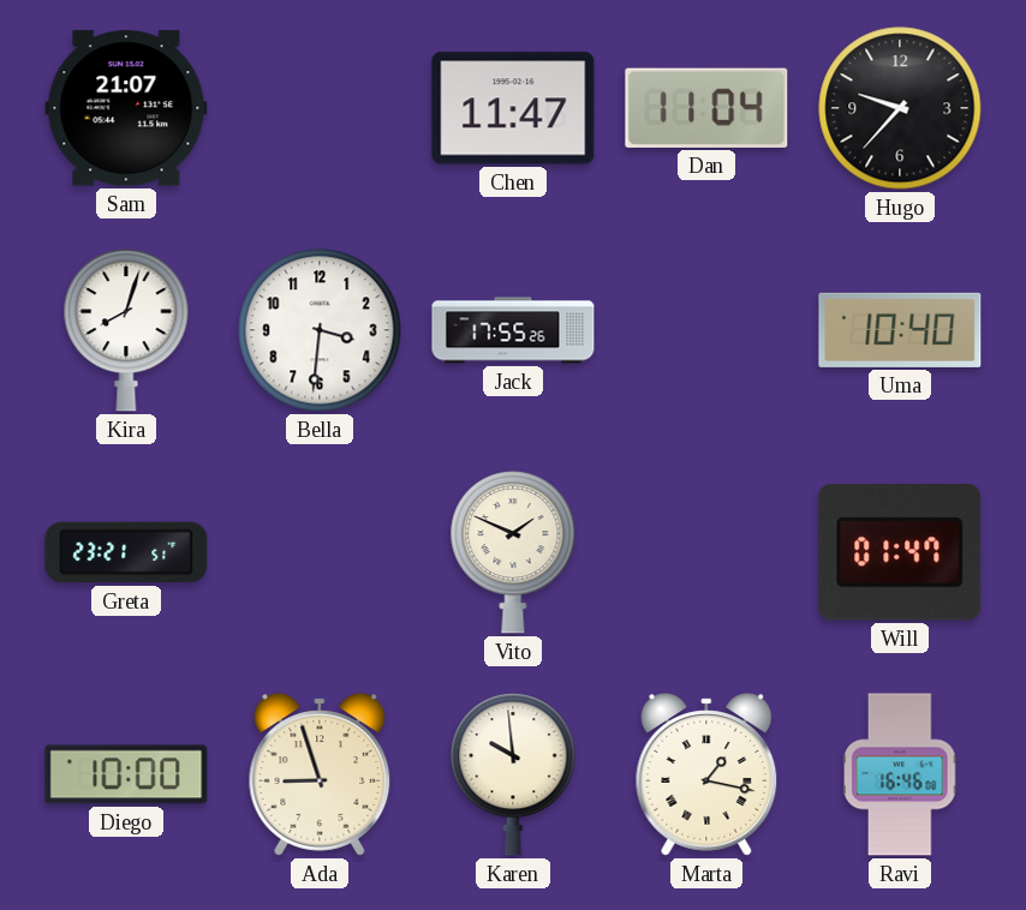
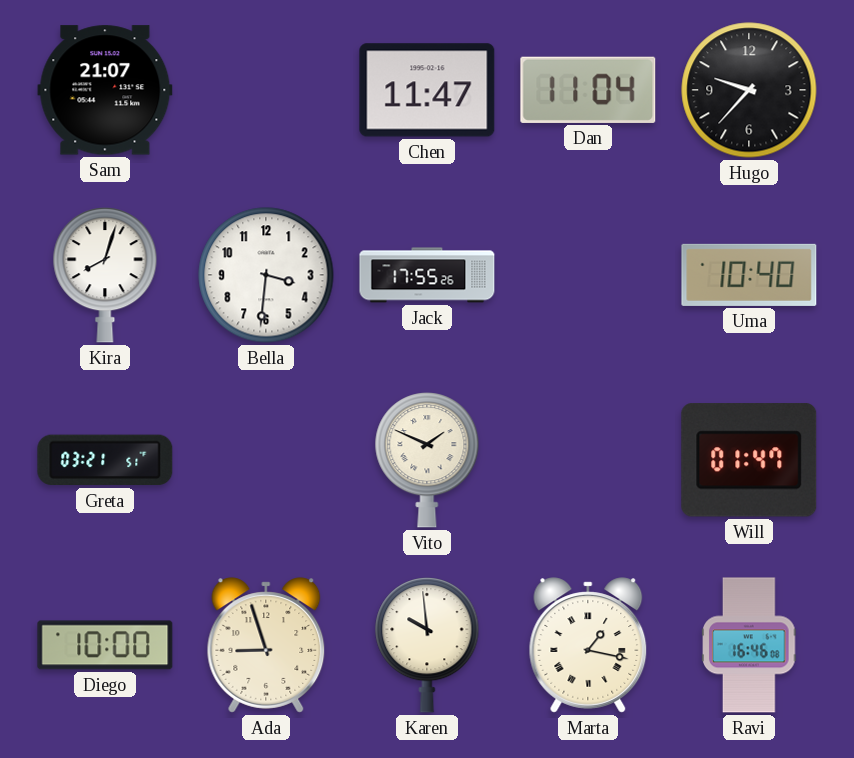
Greta: 23:21 -> 03:21
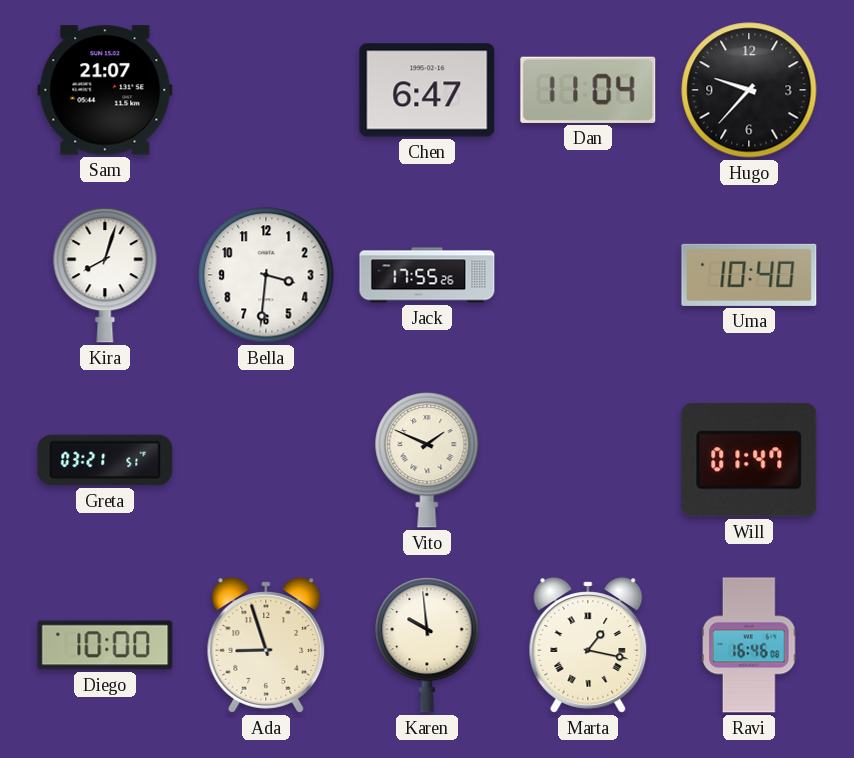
Chen: 11:47 -> 6:47
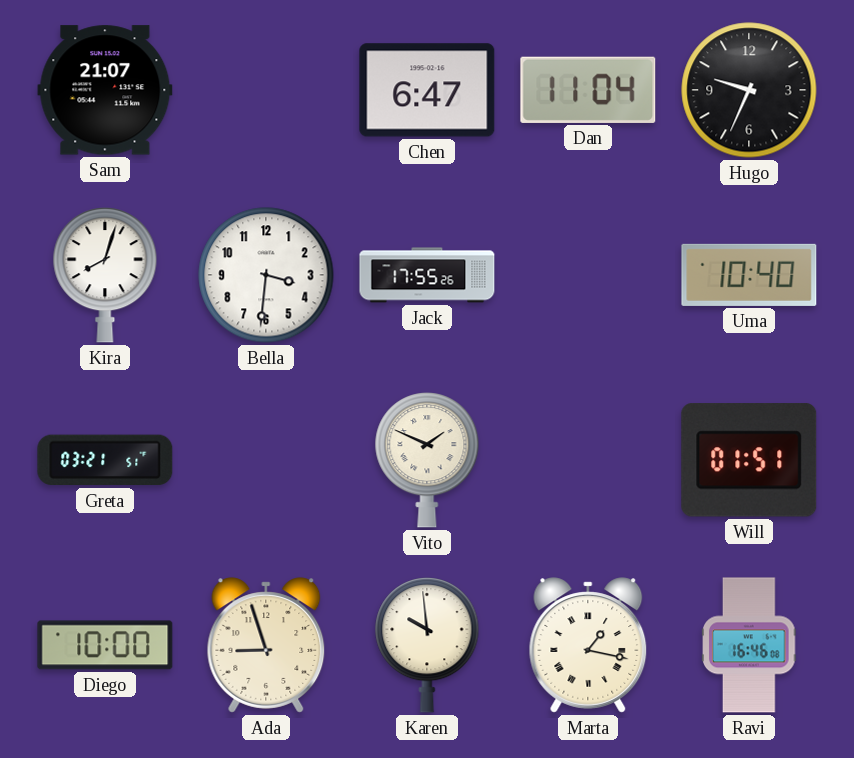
Hugo: 9:37 -> 9:34
Will: 01:47 -> 01:51
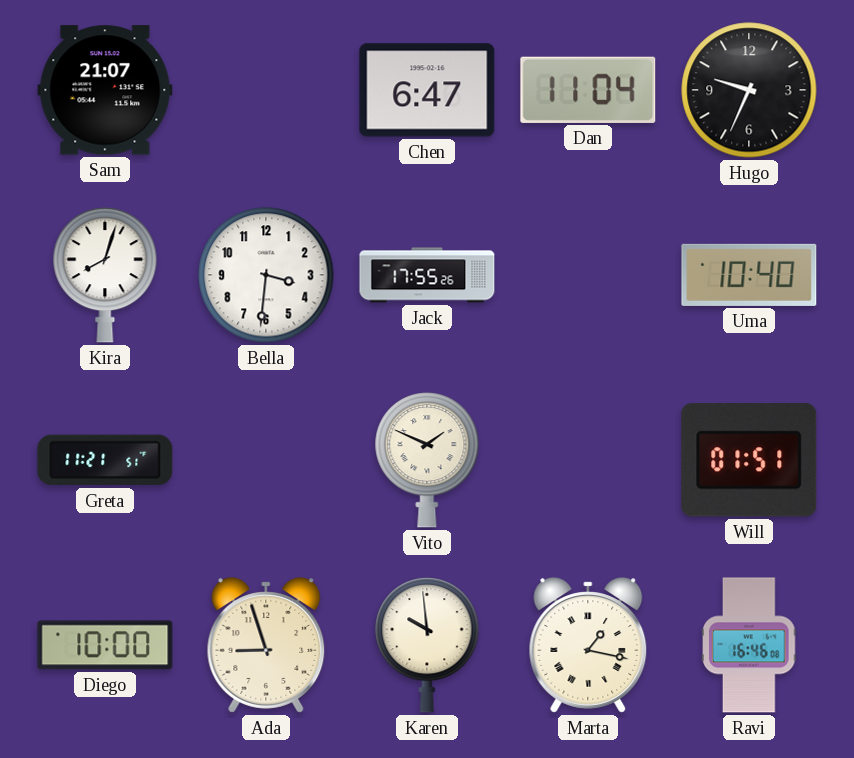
Greta: 03:21 -> 11:21
